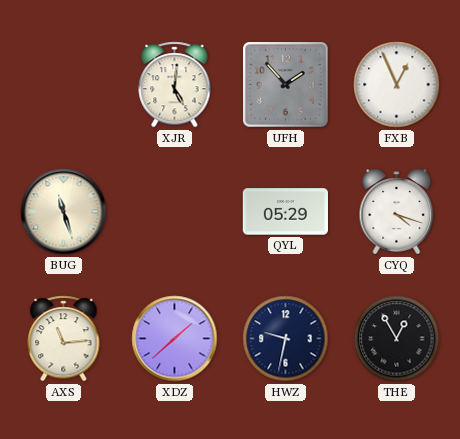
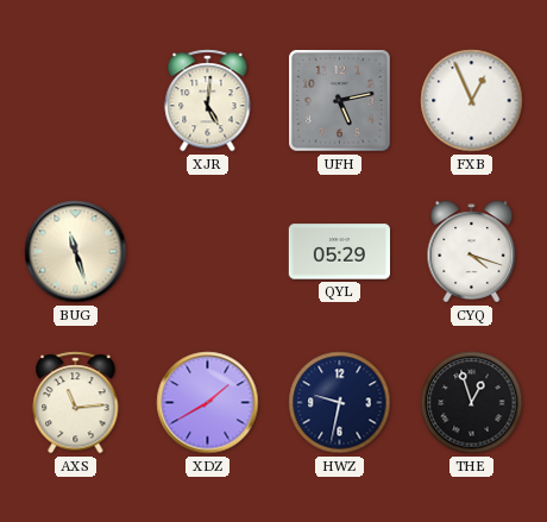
UFH: 1:53 -> 5:13
XDZ: 1:38 -> 1:40
THE: 12:55 -> 12:57
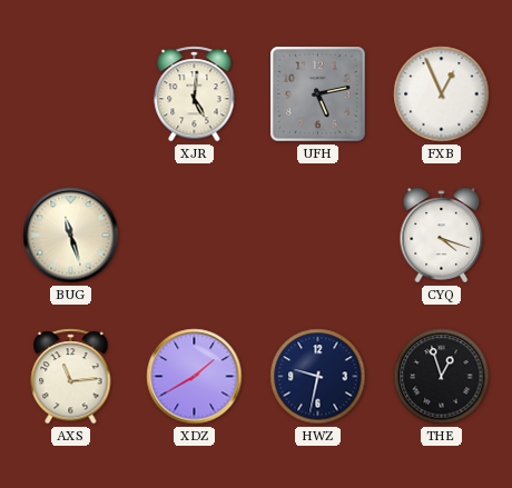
QYL: 05:29 -> none
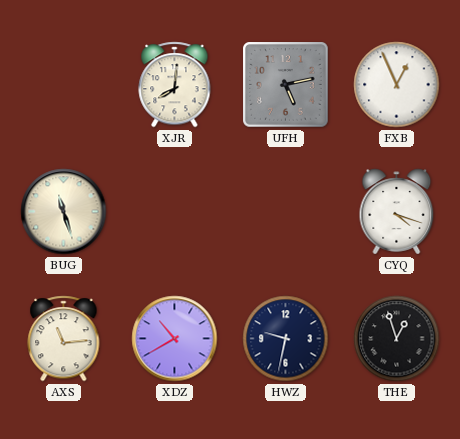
XJR: 5:01 -> 8:01
XDZ: 1:40 -> 10:40
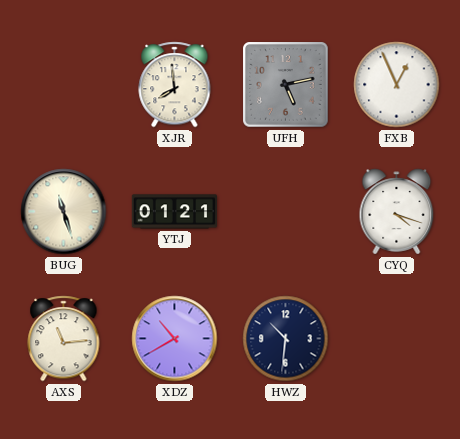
XJR: 8:01 -> 7:59
YTJ: none -> 01:21
HWZ: 9:32 -> 10:31
THE: 12:57 -> none
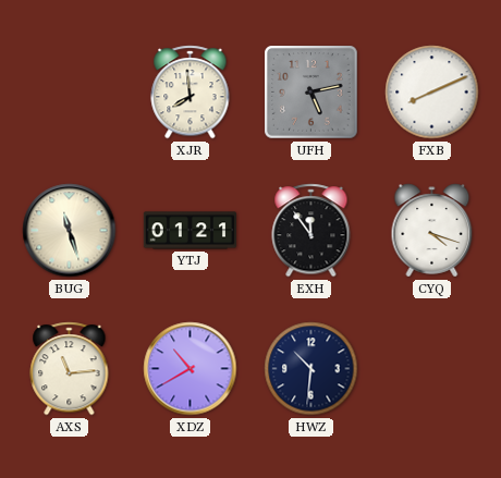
FXB: 12:56 -> 8:11
EXH: none -> 11:54
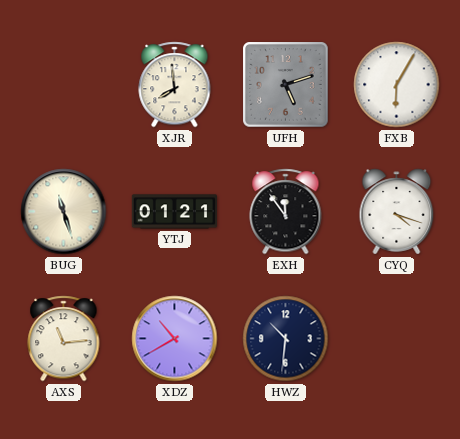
UFH: 5:13 -> 5:12
FXB: 8:11 -> 6:05
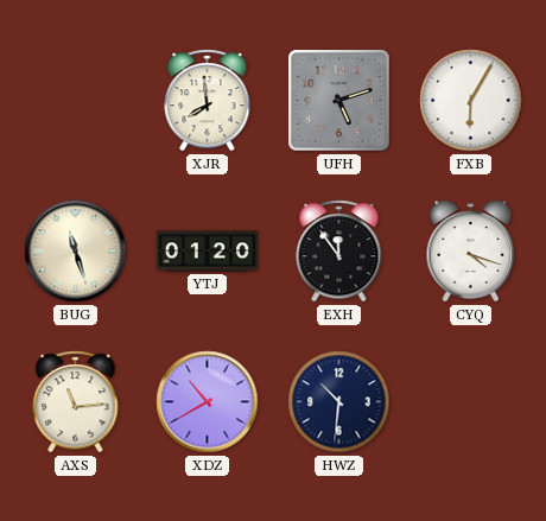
YTJ: 01:21 -> 01:20
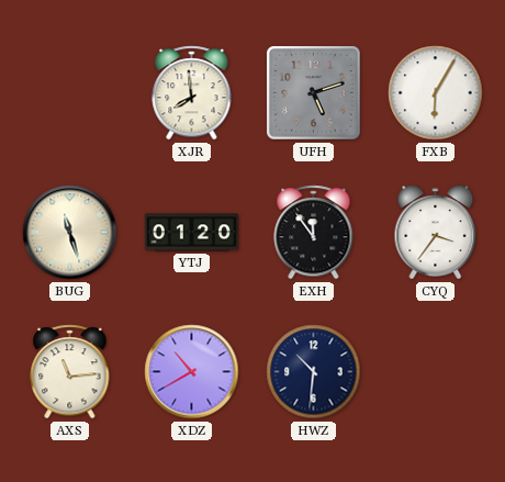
CYQ: 4:18 -> 3:36
